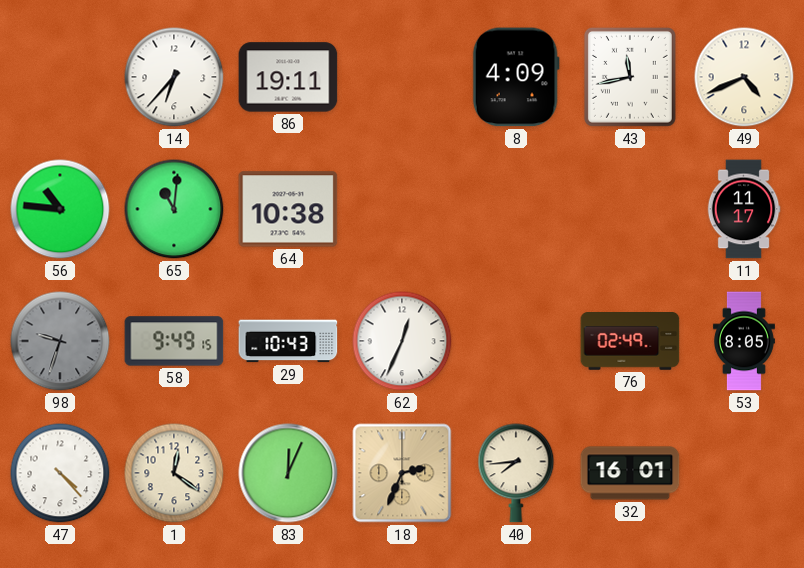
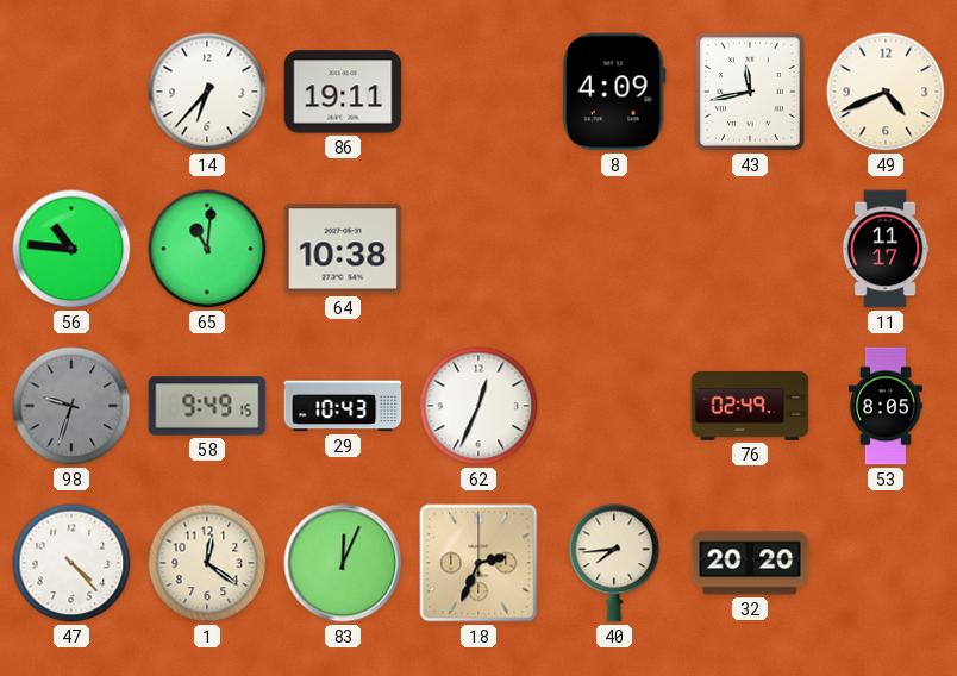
32: 16:01 -> 20:20
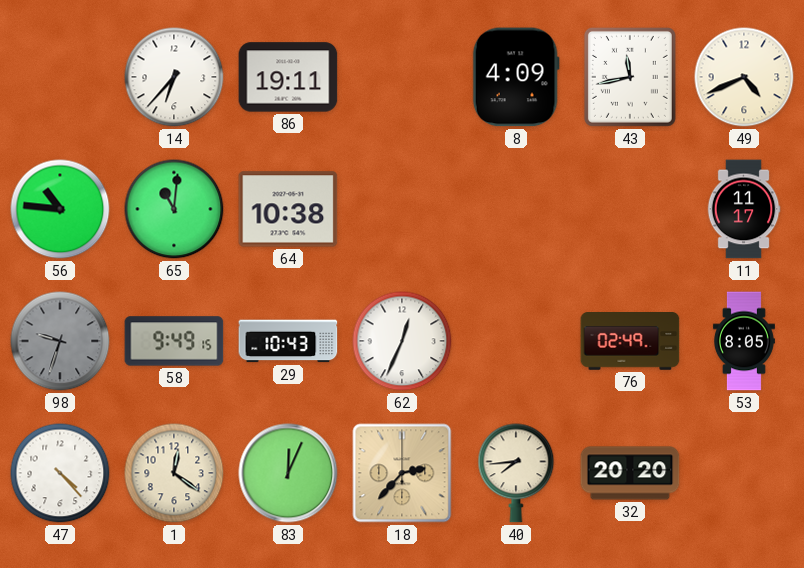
18: 2:34 -> 2:37
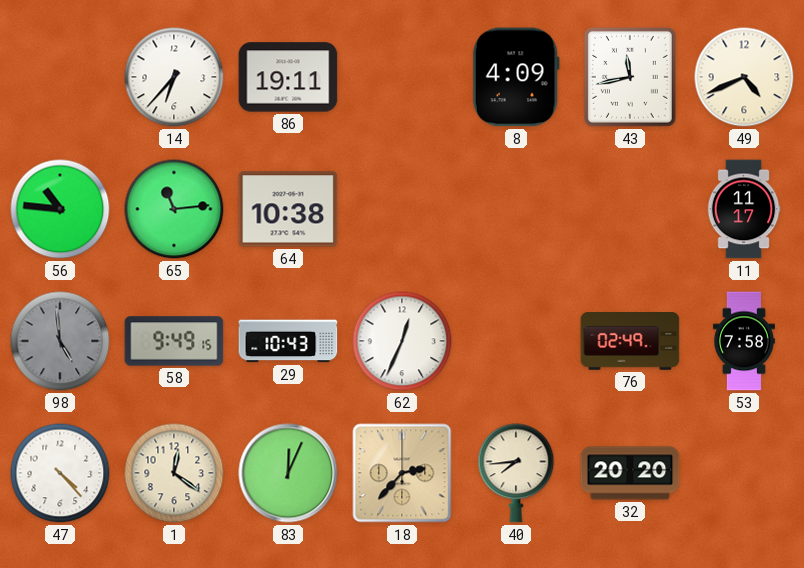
65: 11:01 -> 11:14
98: 9:33 -> 4:59
53: 8:05 -> 7:58
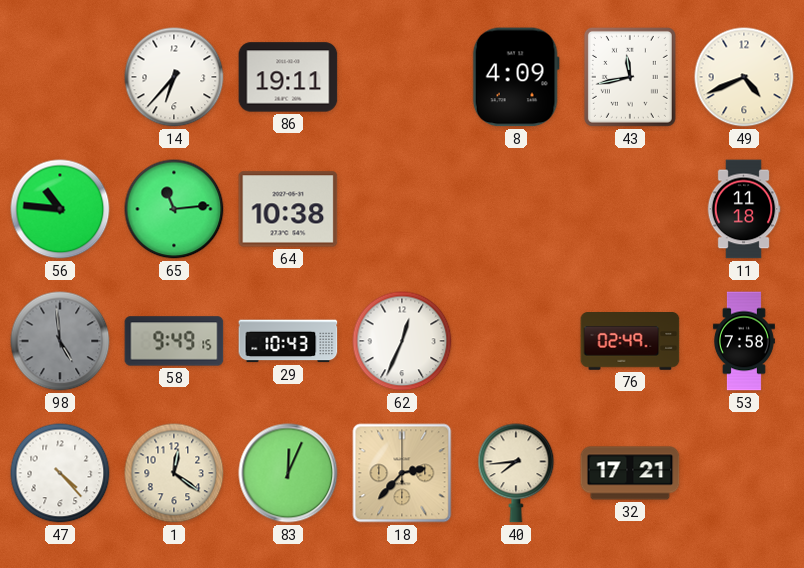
11: 11:17 -> 11:18
32: 20:20 -> 17:21
